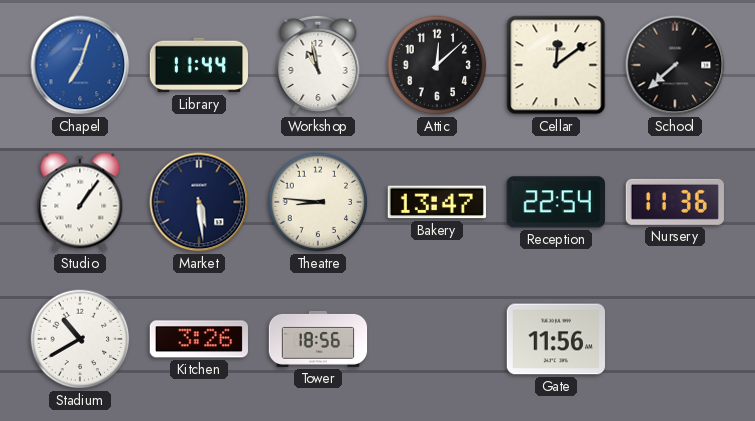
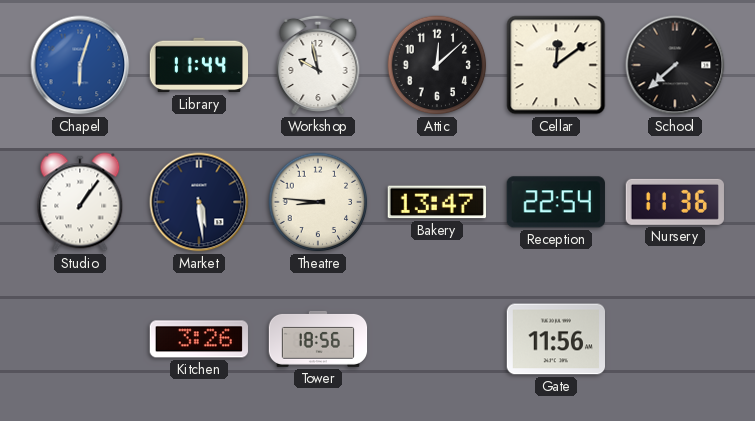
Chapel: 7:03 -> 6:03
Workshop: 10:58 -> 9:58
Stadium: 10:40 -> none
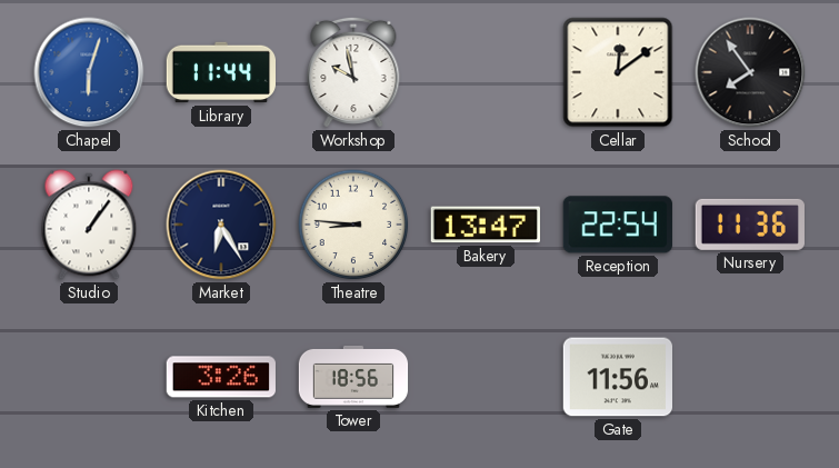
Attic: 12:08 -> none
School: 7:38 -> 7:54
Market: 5:29 -> 6:25
